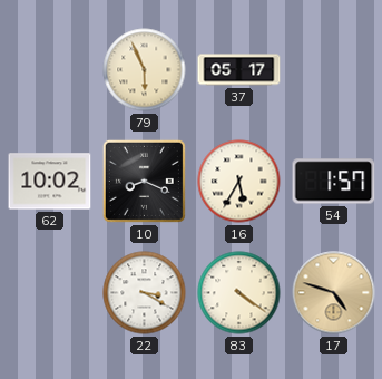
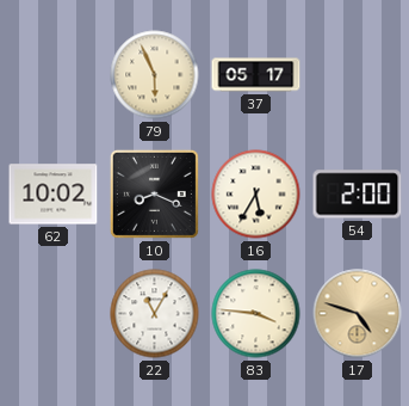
54: 1:57 -> 2:00
22: 3:20 -> 11:05
83: 4:21 -> 3:46
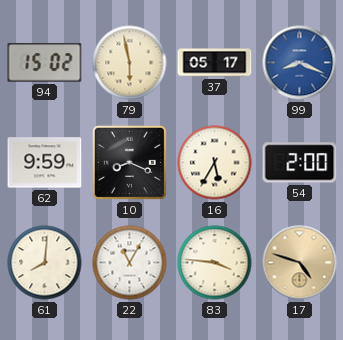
94: none -> 15:02
79: 5:56 -> 5:58
99: none -> 8:19
62: 10:02 -> 9:59
61: none -> 8:01
